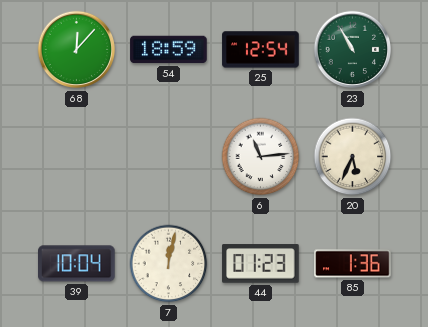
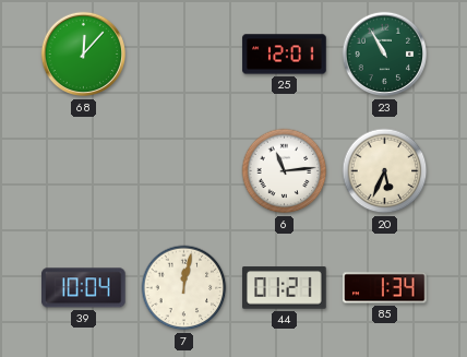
54: 18:59 -> none
25: 12:54 -> 12:01
44: 01:23 -> 01:21
85: 1:36 -> 1:34
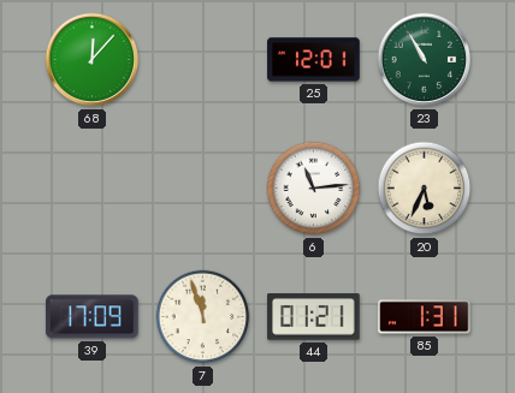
39: 10:04 -> 17:09
7: 12:02 -> 11:57
85: 1:34 -> 1:31
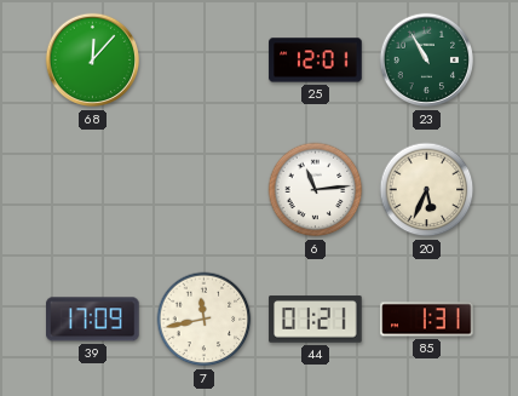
7: 11:57 -> 11:43
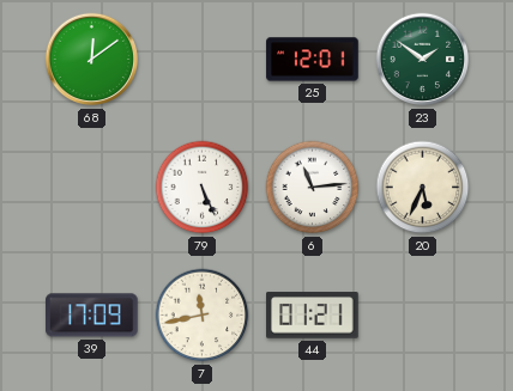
68: 12:07 -> 12:09
23: 10:55 -> 1:51
79: none -> 5:26
85: 1:31 -> none
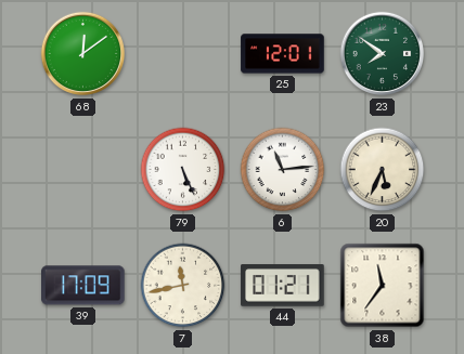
23: 1:51 -> 7:51
38: none -> 11:36
